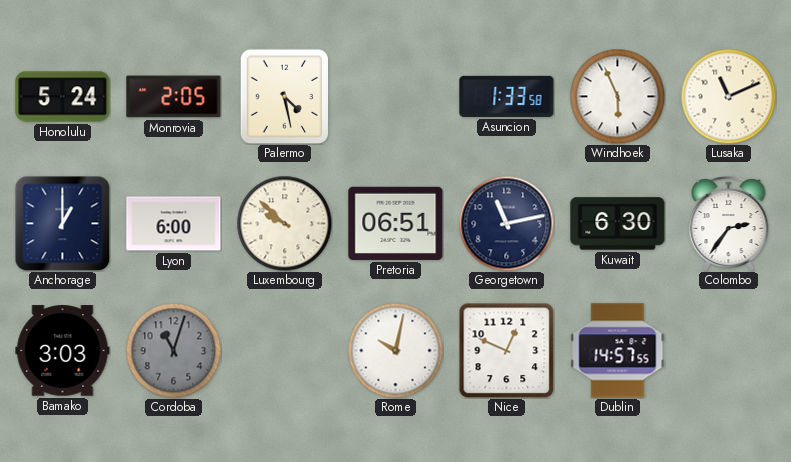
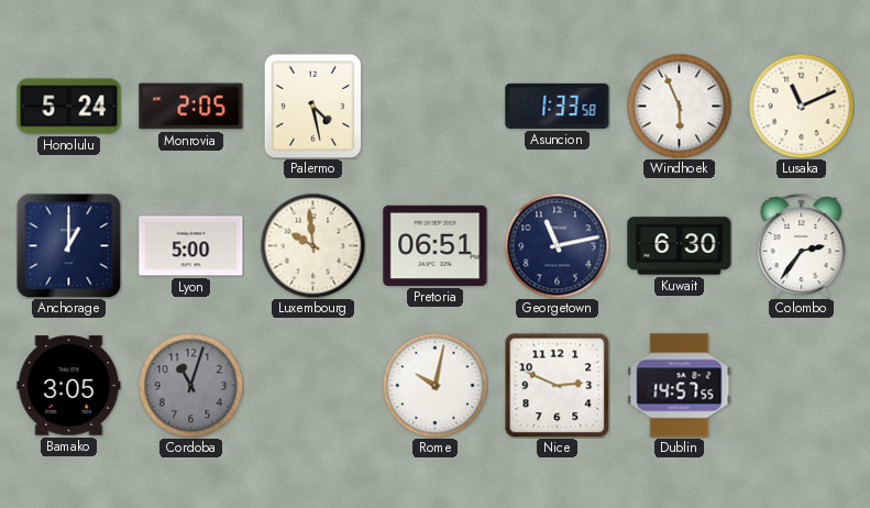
Lyon: 6:00 -> 5:00
Luxembourg: 9:52 -> 9:59
Bamako: 3:03 -> 3:05
Nice: 12:49 -> 2:49
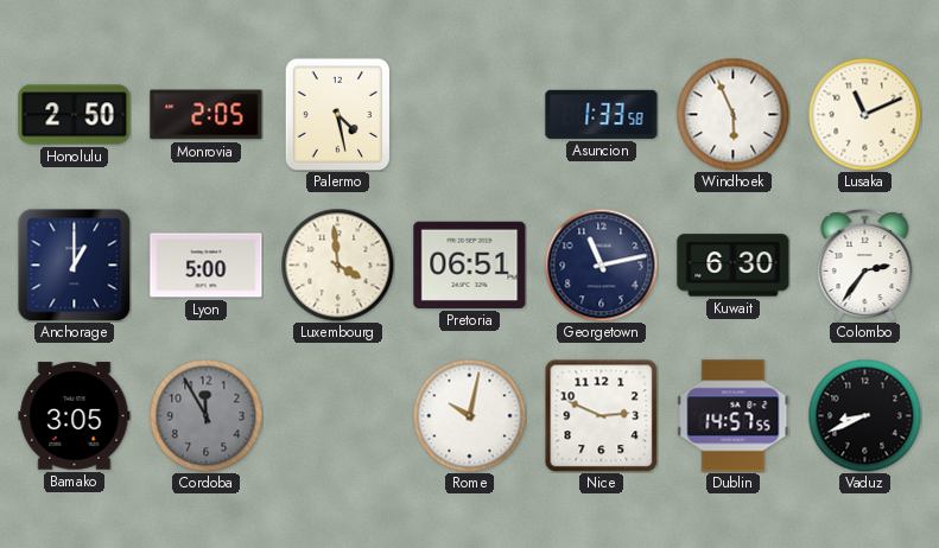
Honolulu: 5:24 -> 2:50
Luxembourg: 9:59 -> 3:59
Cordoba: 11:03 -> 11:55
Vaduz: none -> 8:41
